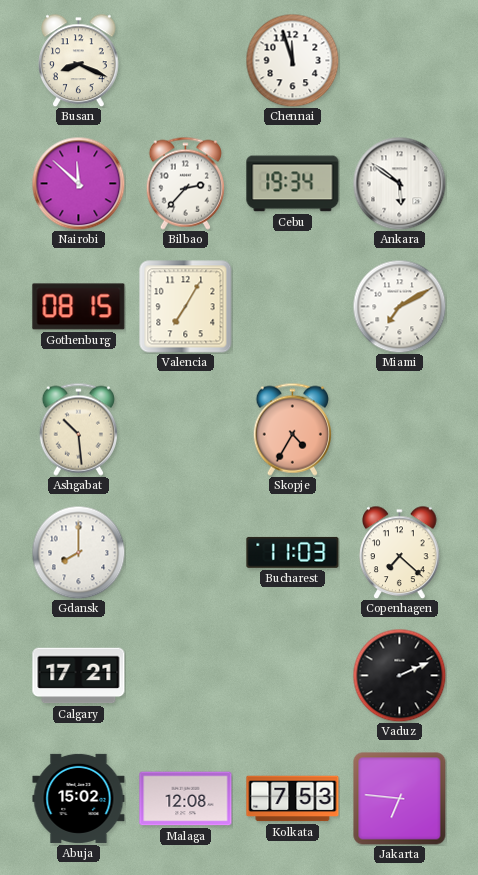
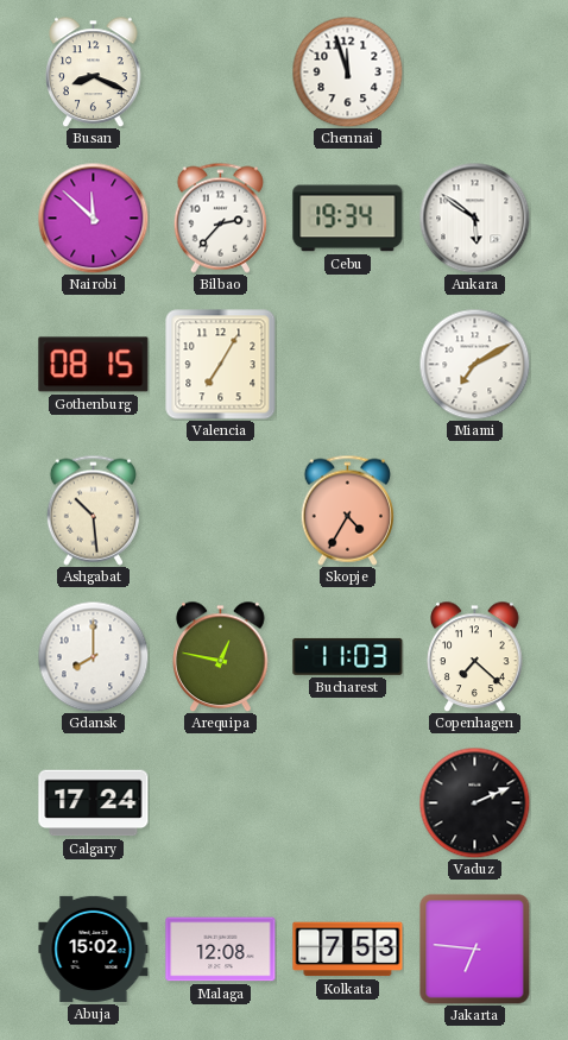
Arequipa: none -> 12:47
Calgary: 17:21 -> 17:24
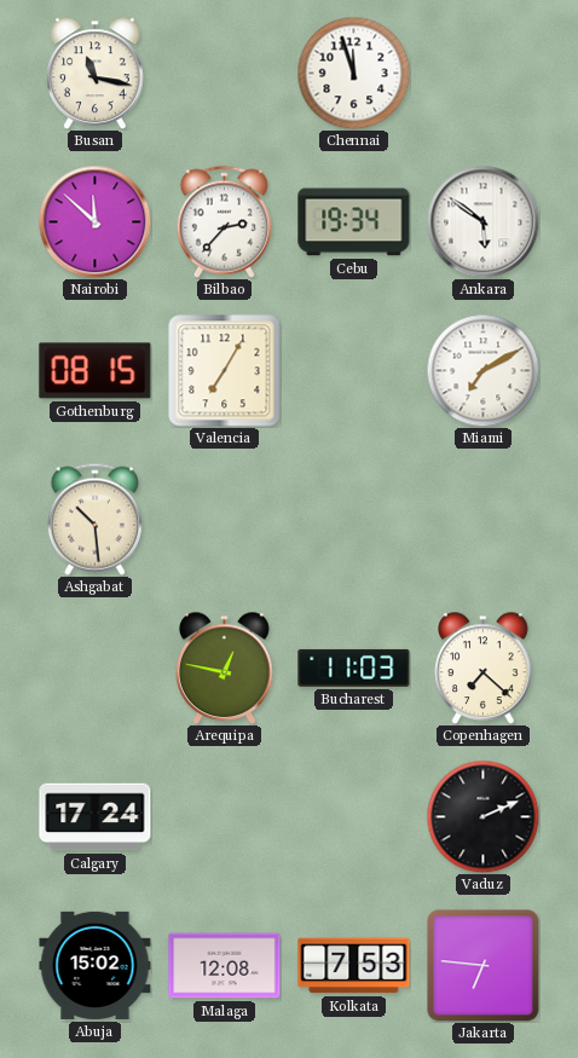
Busan: 8:19 -> 11:17
Skopje: 4:35 -> none
Gdansk: 8:00 -> none
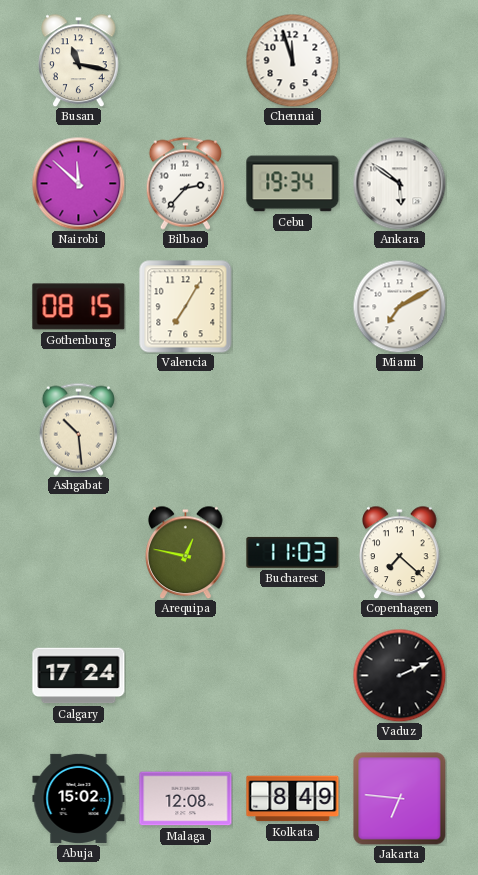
Kolkata: 7:53 -> 8:49
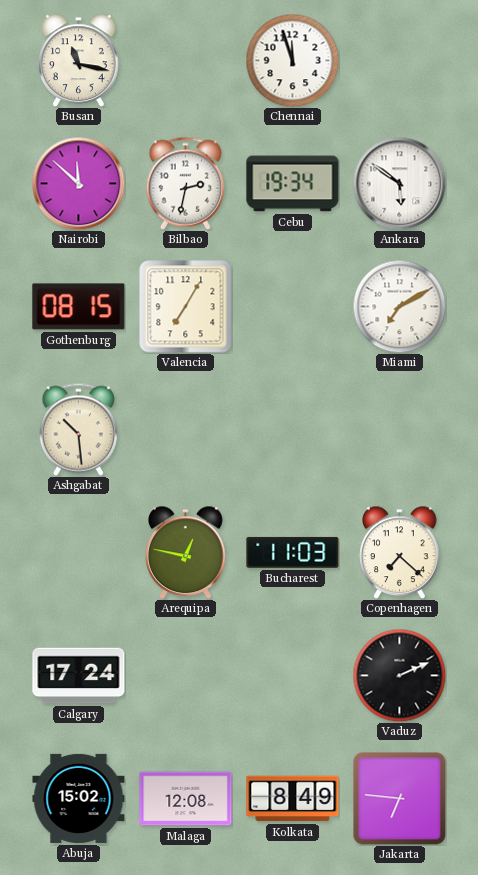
Bilbao: 2:37 -> 2:32
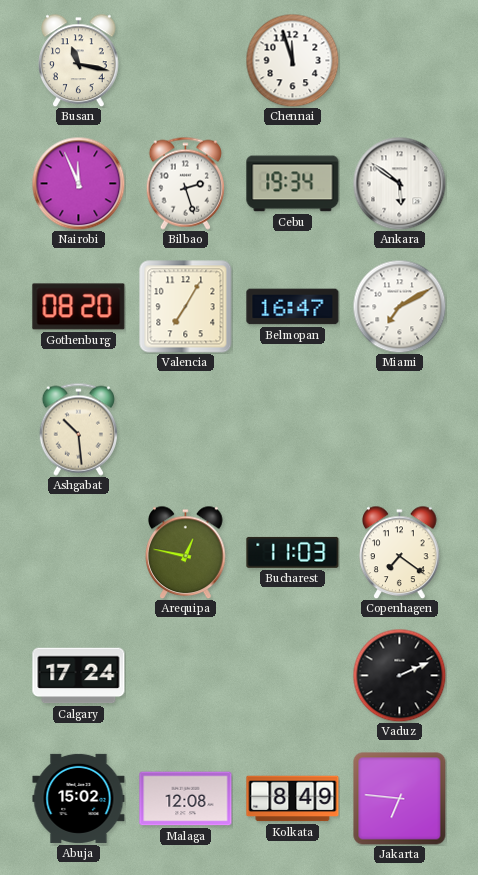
Nairobi: 11:52 -> 11:56
Bilbao: 2:32 -> 2:27
Gothenburg: 08:15 -> 08:20
Belmopan: none -> 16:47
Copenhagen: 7:22 -> 7:21
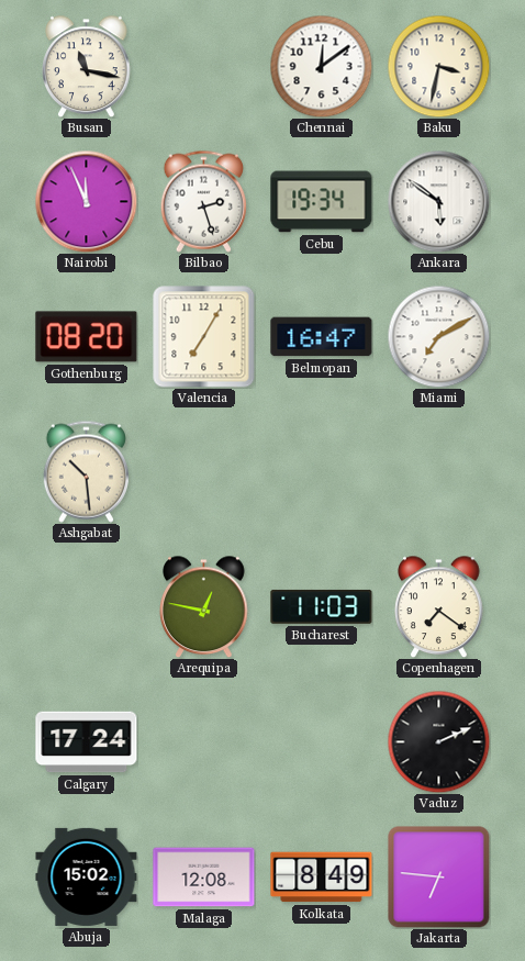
Chennai: 11:57 -> 12:09
Baku: none -> 3:32
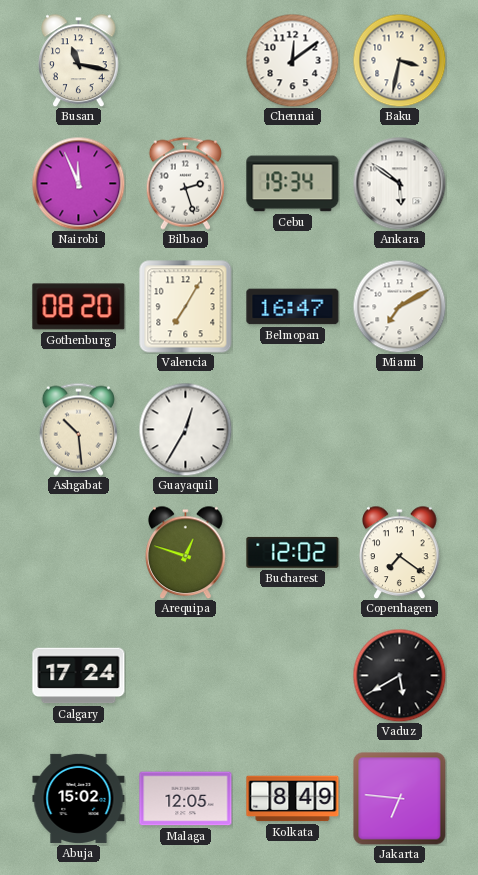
Guayaquil: none -> 12:35
Arequipa: 12:47 -> 12:48
Bucharest: 11:03 -> 12:02
Vaduz: 2:11 -> 5:40
Malaga: 12:08 -> 12:05
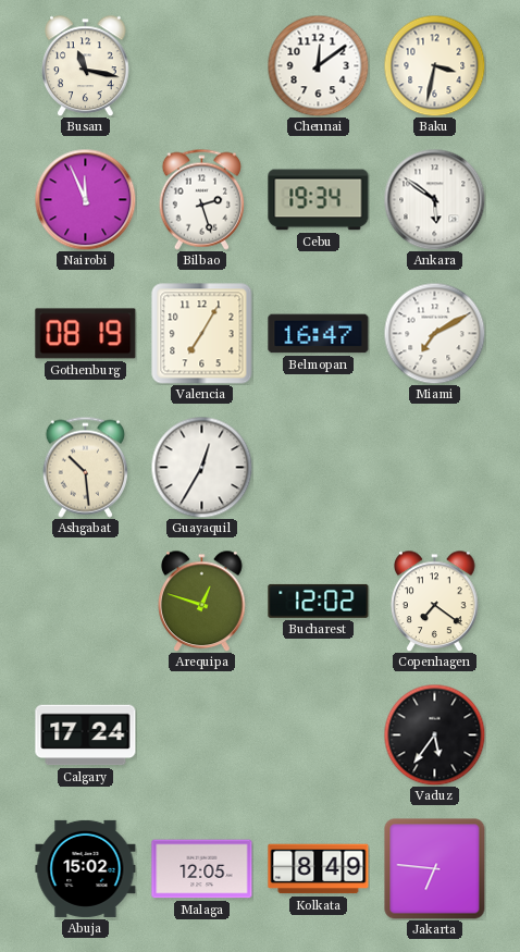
Gothenburg: 08:20 -> 08:19
Vaduz: 5:40 -> 5:36
